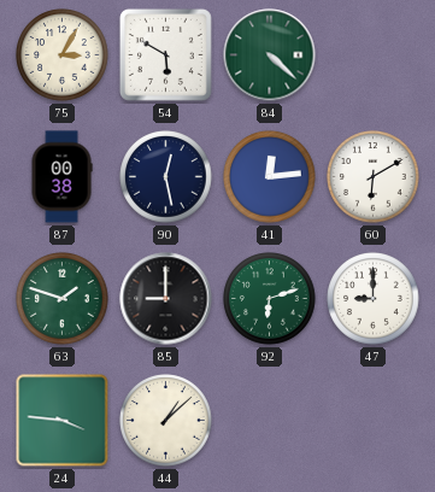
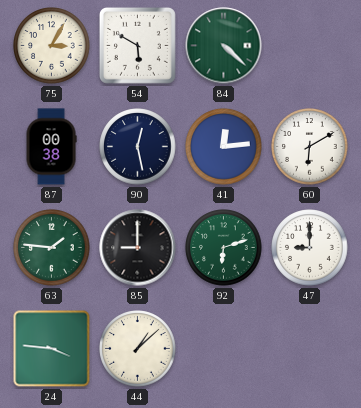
63: 1:48 -> 1:46
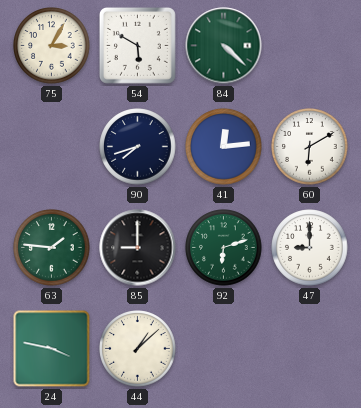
87: 00:38 -> none
90: 12:28 -> 7:42
24: 3:46 -> 3:47
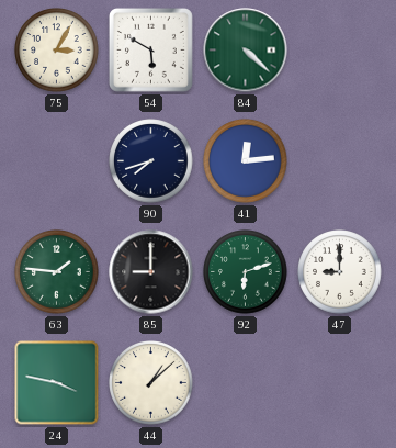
60: 6:10 -> none
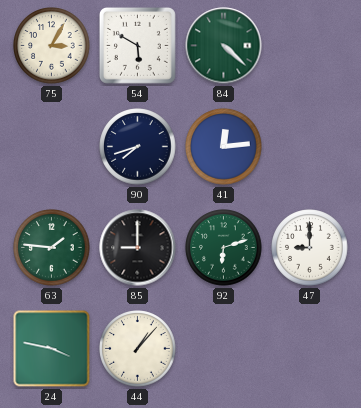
44: 1:08 -> 1:07
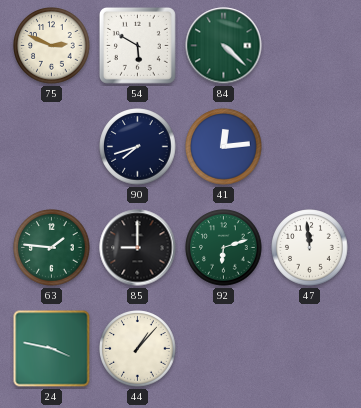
75: 3:05 -> 2:49
47: 9:00 -> 11:59
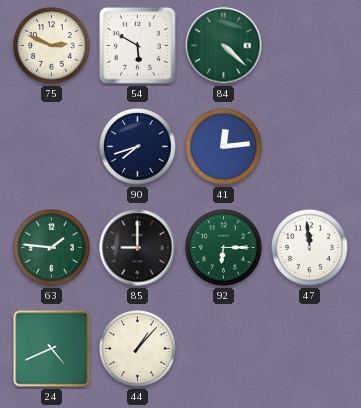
92: 6:12 -> 6:15
24: 3:47 -> 4:41
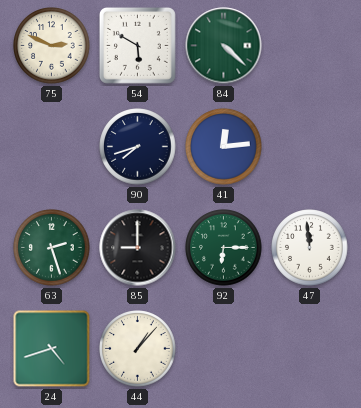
63: 1:46 -> 2:27
24: 4:41 -> 4:42
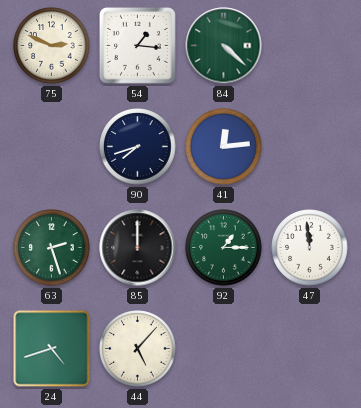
54: 5:50 -> 1:16
85: 9:00 -> 12:00
92: 6:15 -> 1:15
44: 1:07 -> 5:07
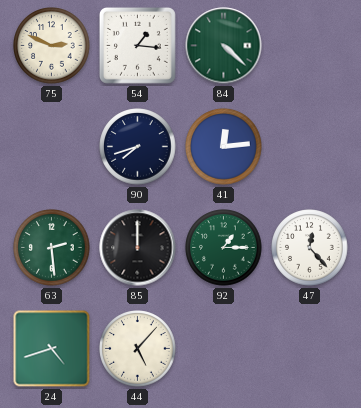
63: 2:27 -> 2:29
47: 11:59 -> 12:23
